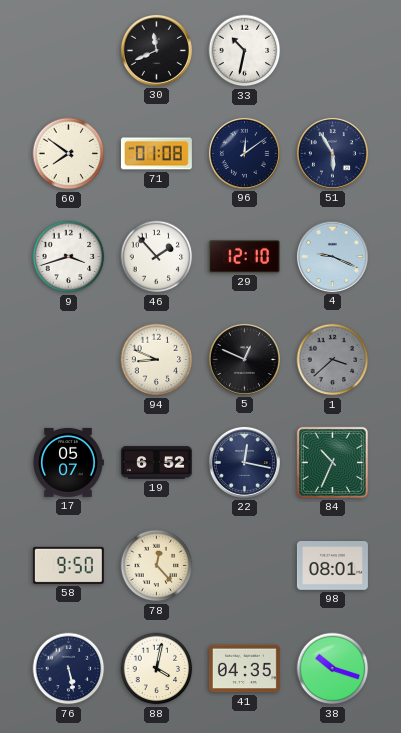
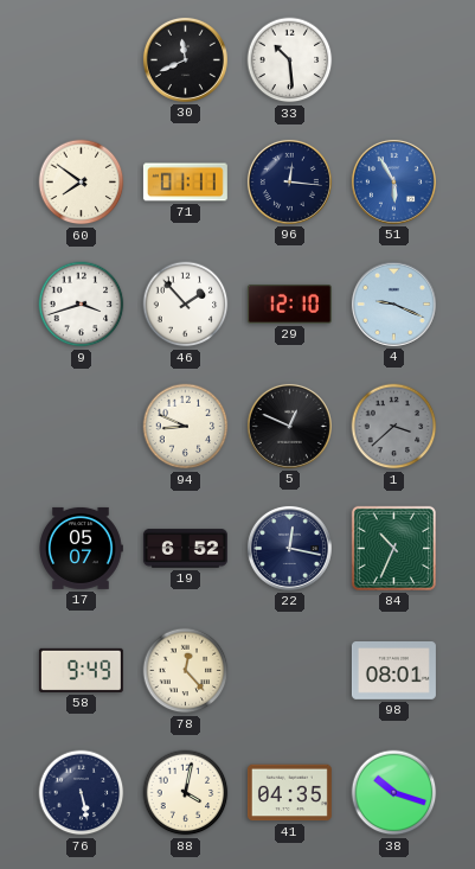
33: 10:32 -> 10:29
71: 01:08 -> 01:11
96: 12:09 -> 12:16
51 dial: navy -> blue
58: 9:50 -> 9:49
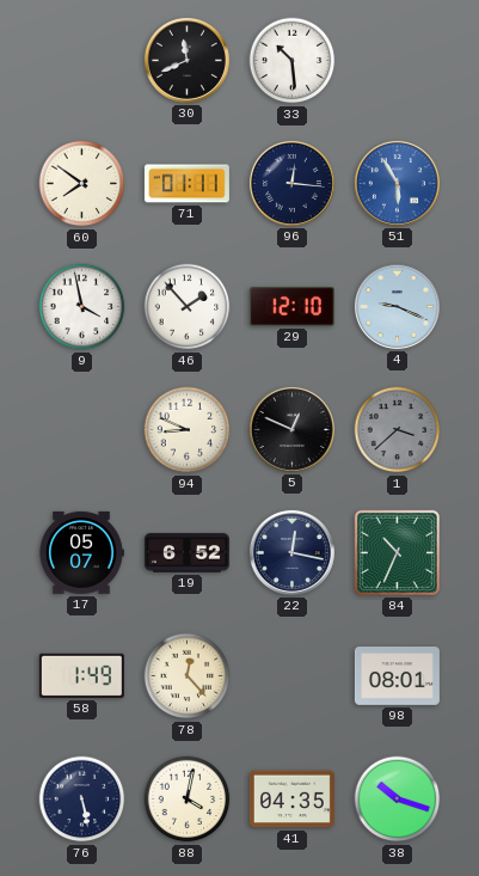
9: 3:42 -> 3:58
58: 9:49 -> 1:49
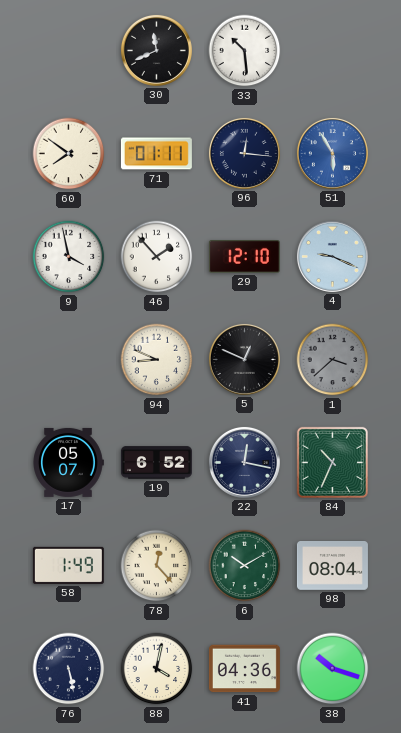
6: none -> 10:10
98: 08:01 -> 08:04
41: 04:35 -> 04:36
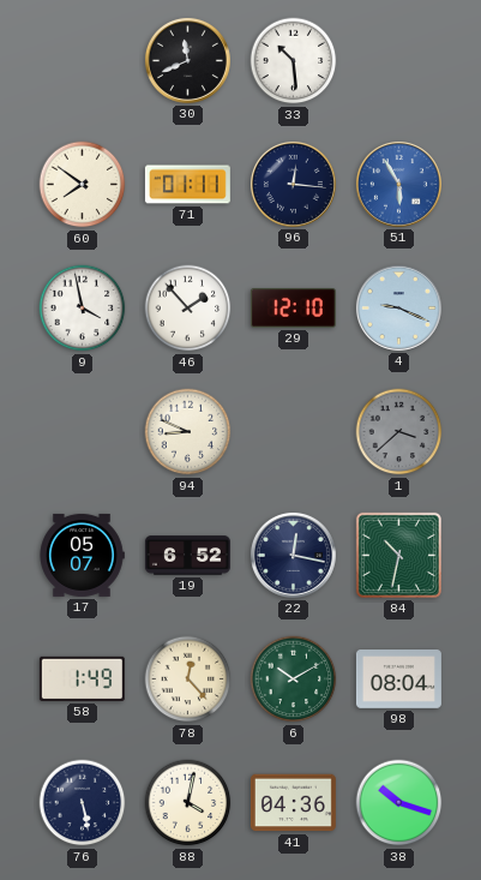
5: 12:49 -> none
84: 10:34 -> 10:32
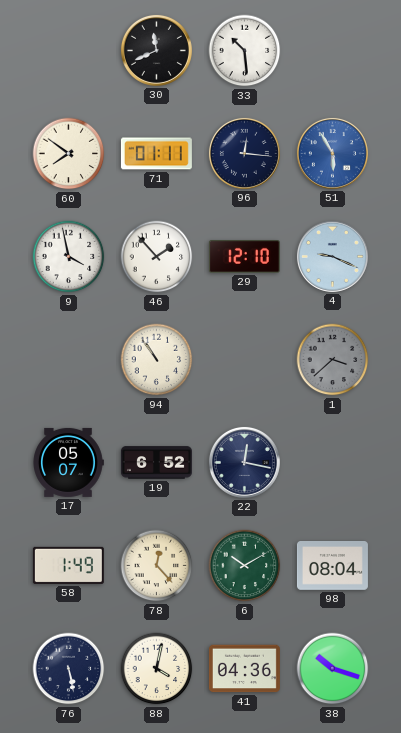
94: 8:49 -> 10:54
84: 10:32 -> none
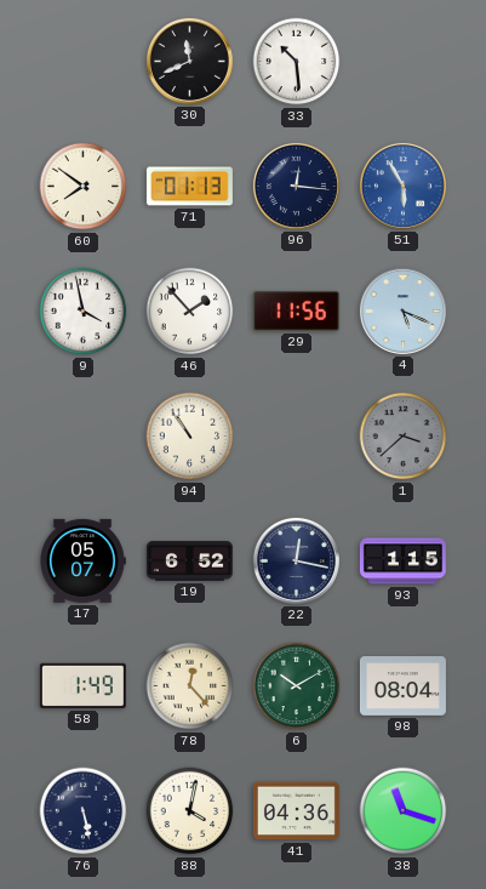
71: 01:11 -> 01:13
29: 12:10 -> 11:56
4: 9:19 -> 5:19
93: none -> 1:15
38: 10:18 -> 11:18
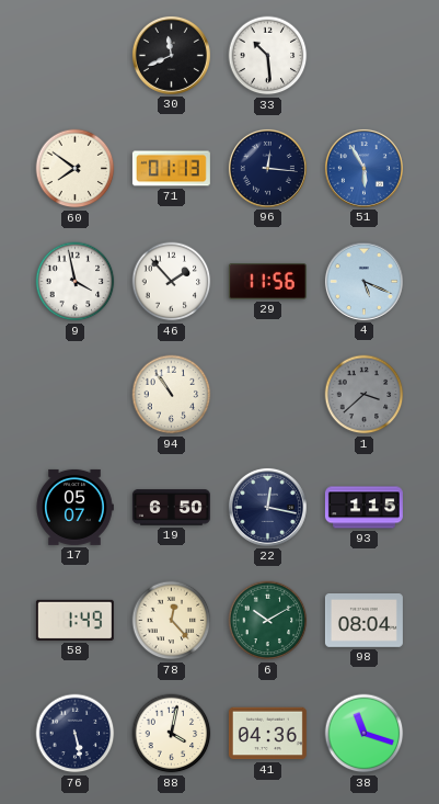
19: 6:52 -> 6:50
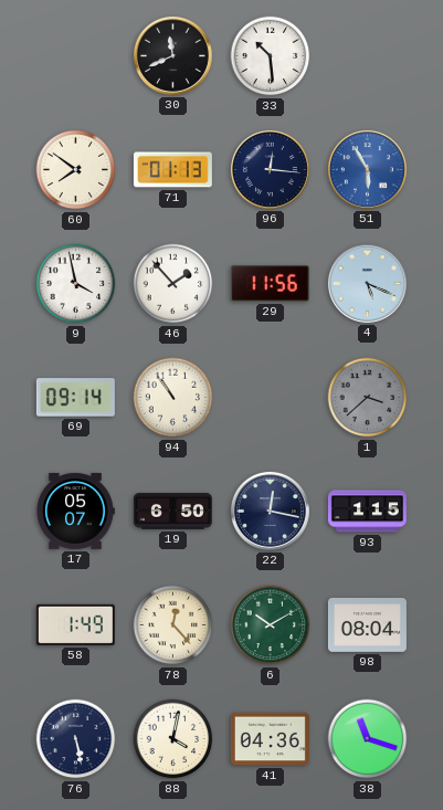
69: none -> 09:14
